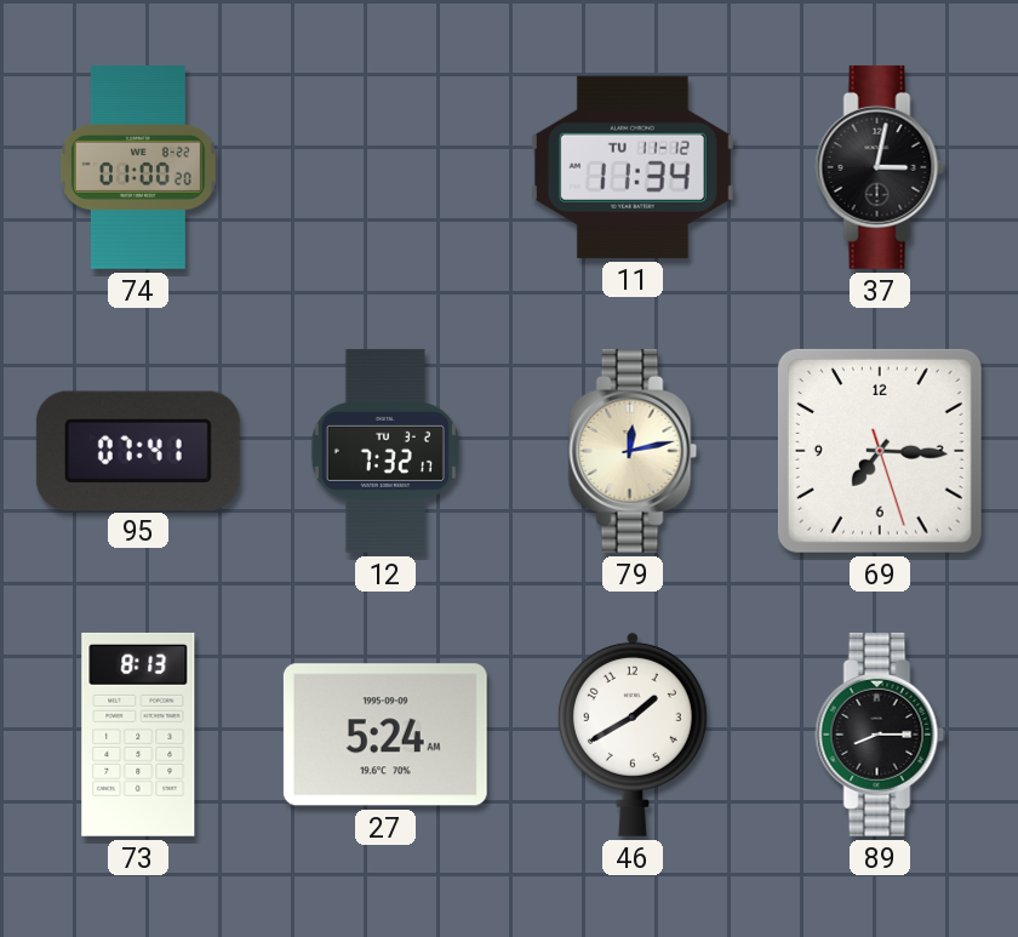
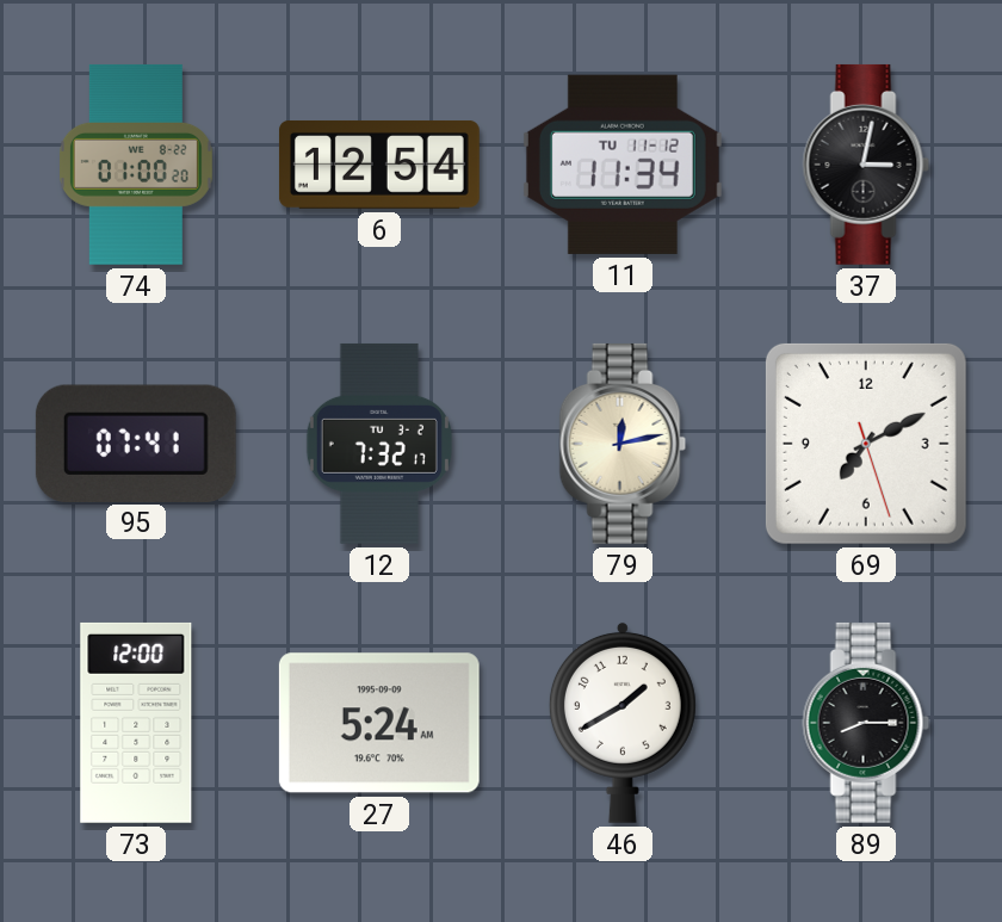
6: none -> 12:54
69: 7:15 -> 7:10
73: 8:13 -> 12:00
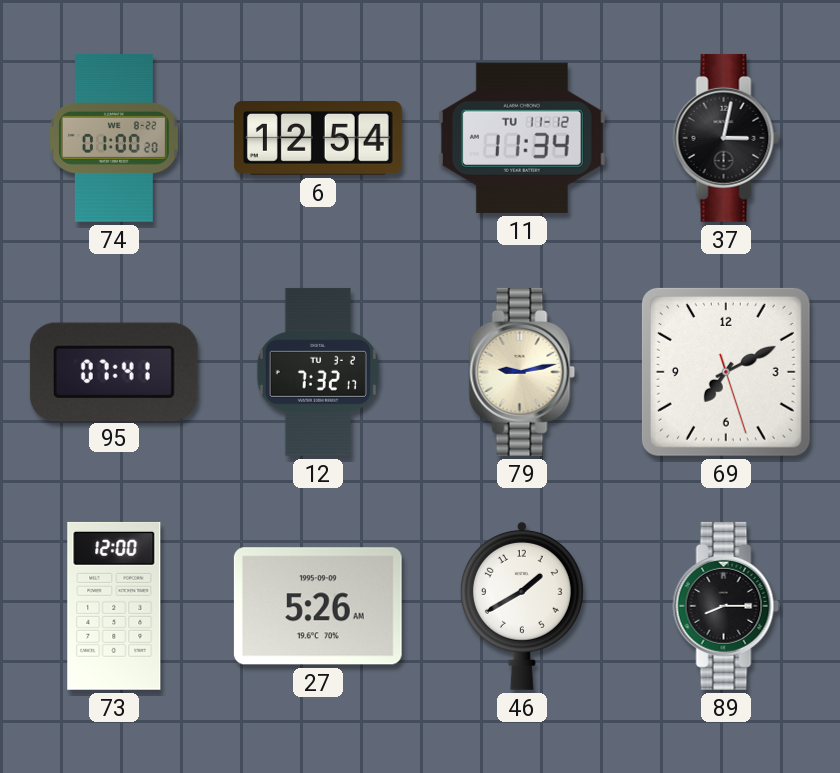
79: 12:13 -> 9:13
27: 5:24 -> 5:26
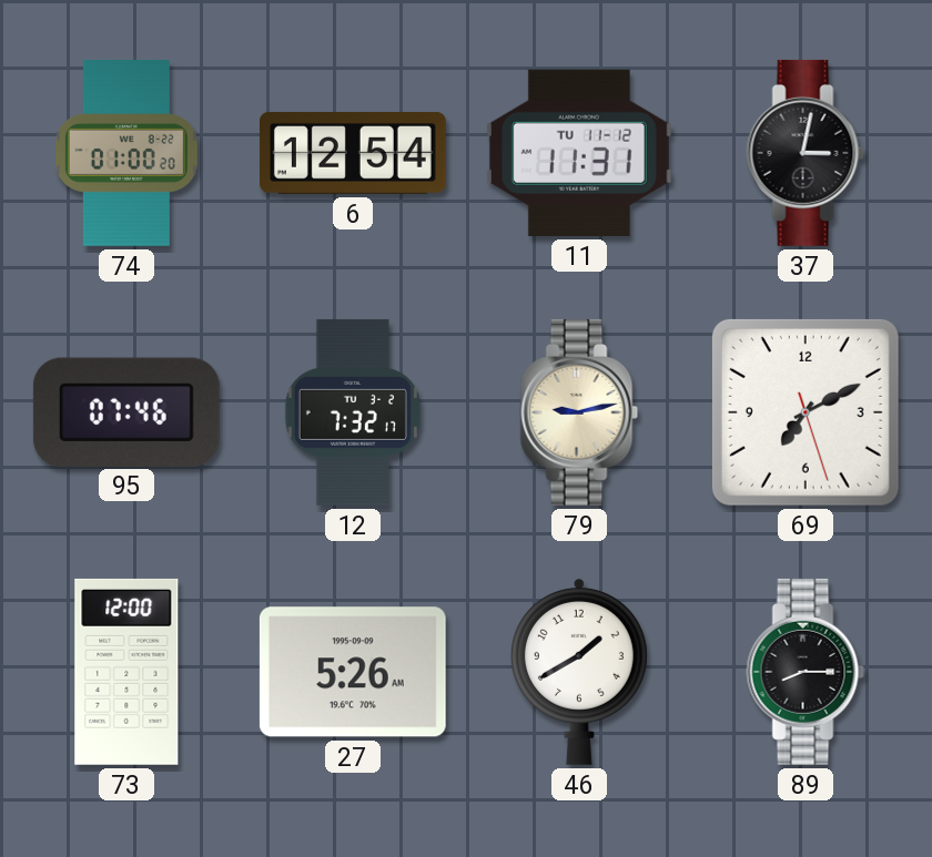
11: 11:34 -> 11:31
95: 07:41 -> 07:46
